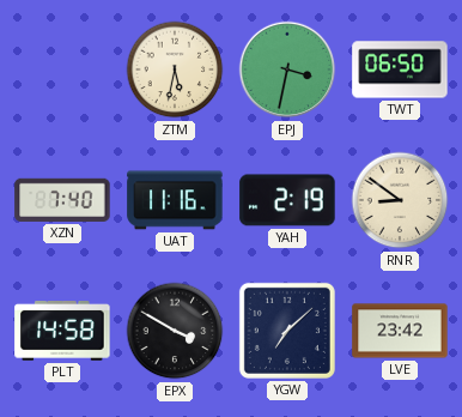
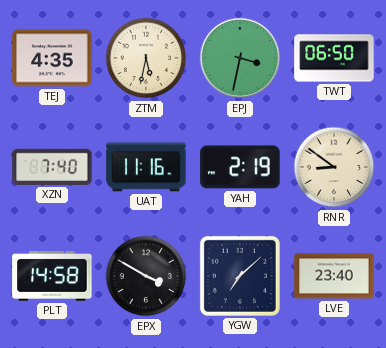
TEJ: none -> 4:35
LVE: 23:42 -> 23:40
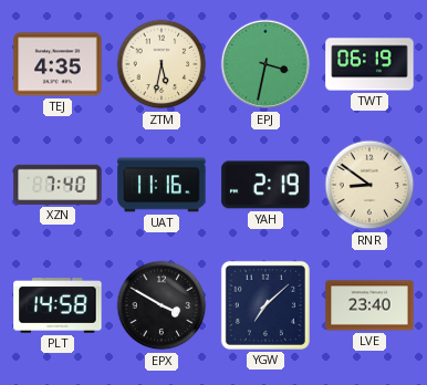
TWT: 06:50 -> 06:19
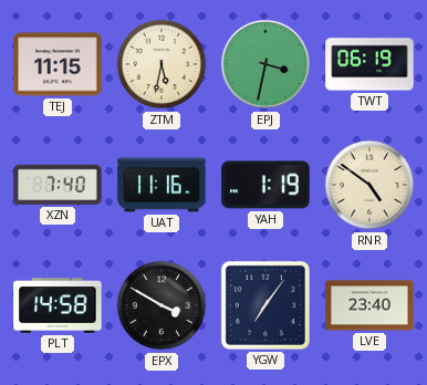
TEJ: 4:35 -> 11:15
YAH: 2:19 -> 1:19
RNR: 8:51 -> 4:51
YGW: 7:08 -> 7:06
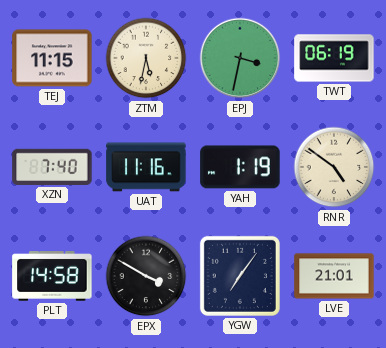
LVE: 23:40 -> 21:01
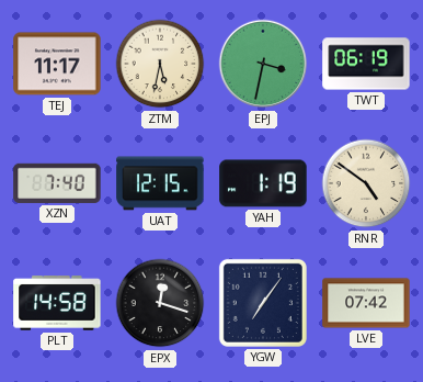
TEJ: 11:15 -> 11:17
UAT: 11:16 -> 12:15
EPX: 3:50 -> 12:18
LVE: 21:01 -> 07:42
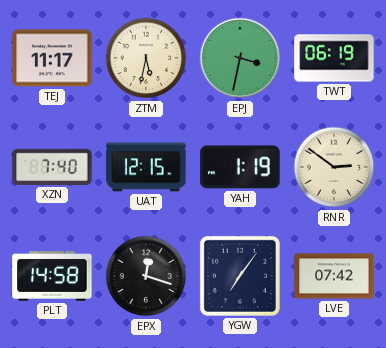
RNR: 4:51 -> 2:51
